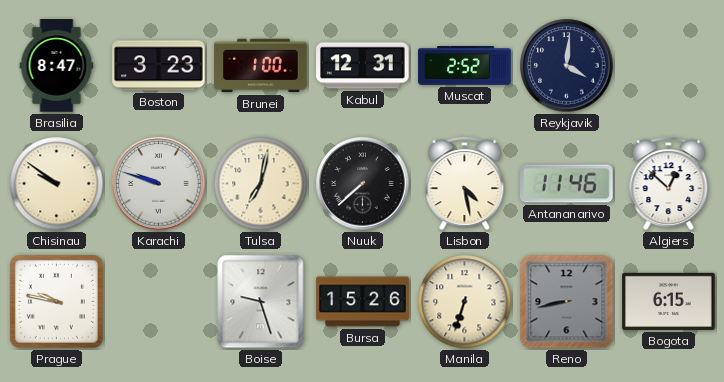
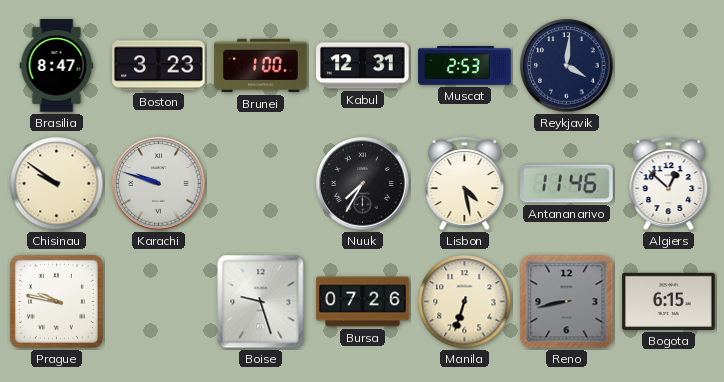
Muscat: 2:52 -> 2:53
Tulsa: 7:02 -> none
Nuuk: 7:38 -> 7:35
Bursa: 15:26 -> 07:26
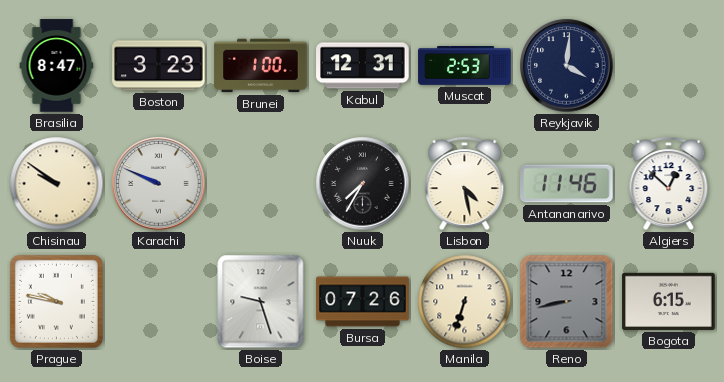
Karachi: 9:48 -> 9:49
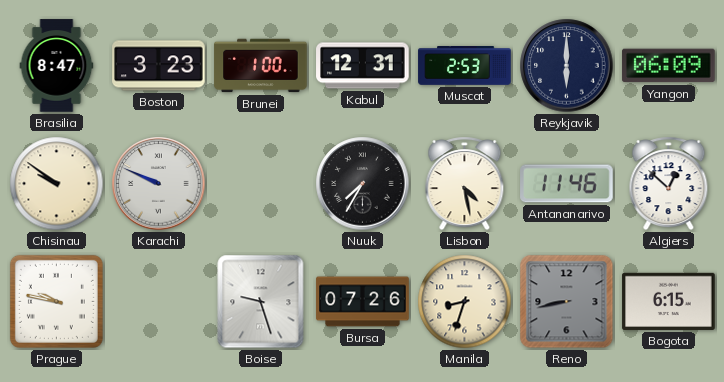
Reykjavik: 4:01 -> 6:00
Yangon: none -> 06:09
Manila: 6:33 -> 8:33
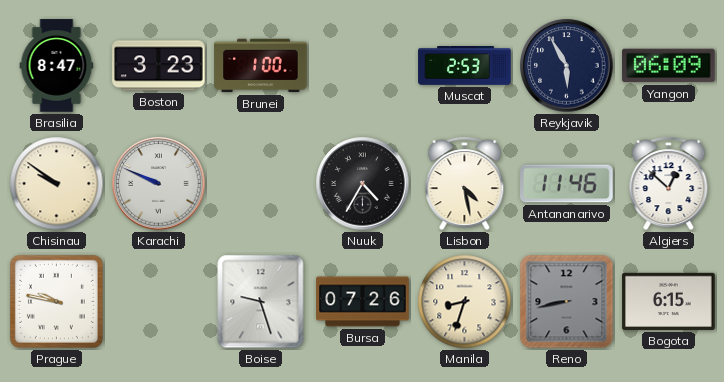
Kabul: 12:31 -> none
Reykjavik: 6:00 -> 5:55
Nuuk: 7:35 -> 4:35
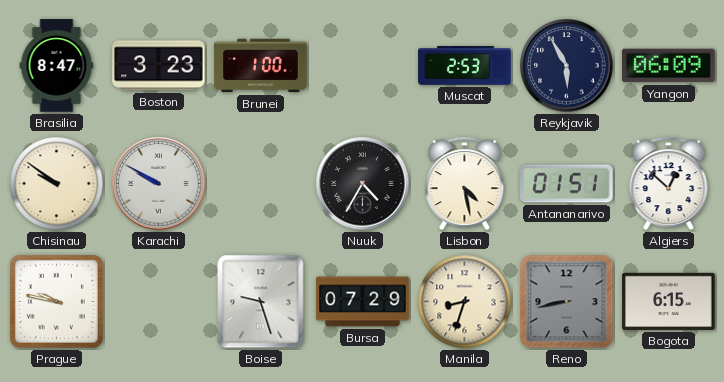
Karachi: 9:49 -> 9:50
Antananarivo: 11:46 -> 01:51
Bursa: 07:26 -> 07:29
